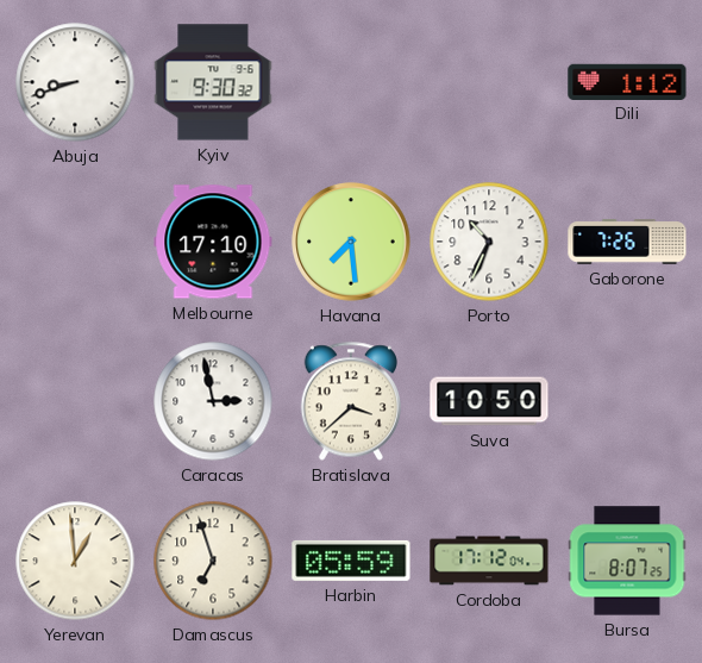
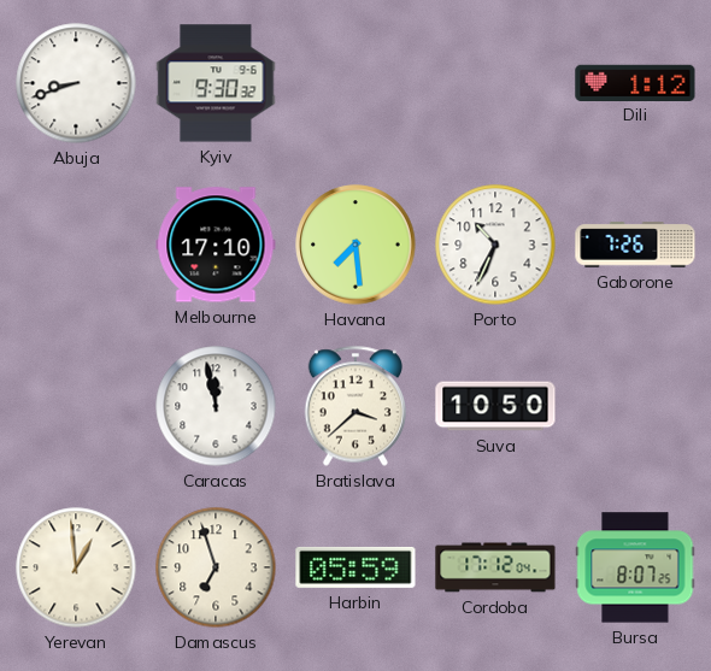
Caracas: 2:58 -> 11:58
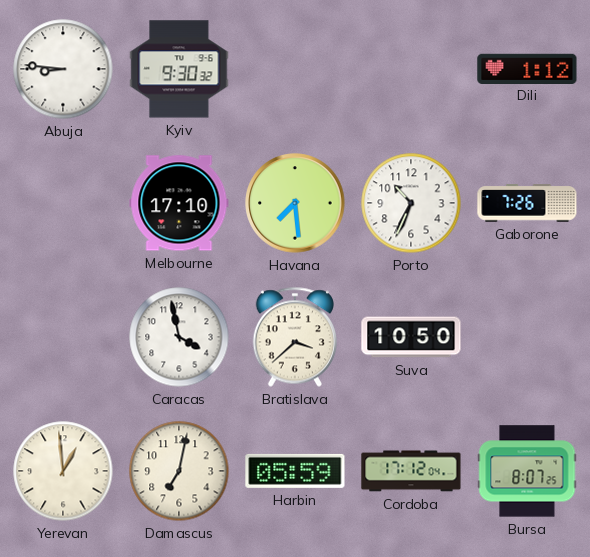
Abuja: 8:42 -> 8:46
Caracas: 11:58 -> 3:58
Damascus: 6:57 -> 7:02
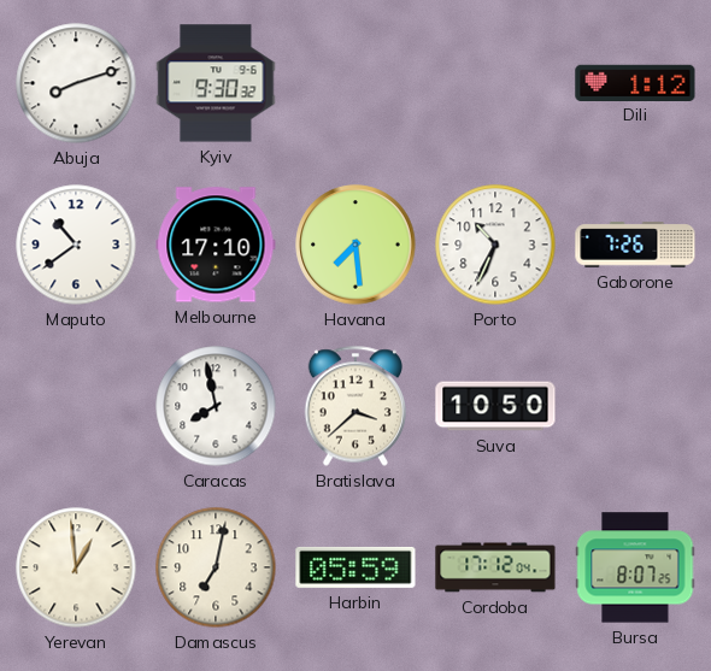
Abuja: 8:46 -> 8:12
Maputo: none -> 10:39
Caracas: 3:58 -> 7:58
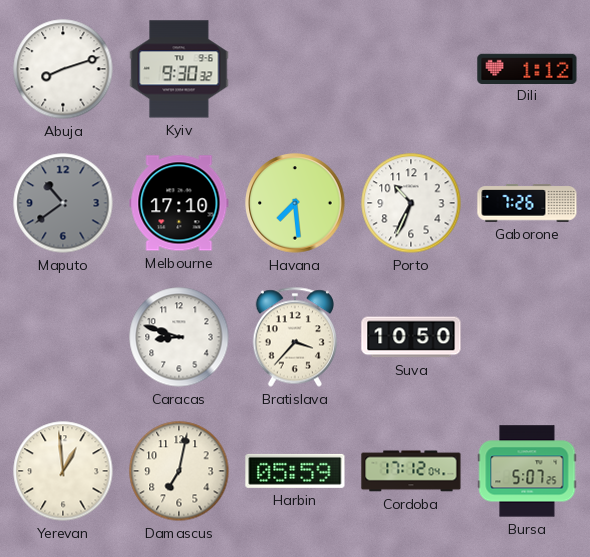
Maputo dial: white -> grey
Caracas: 7:58 -> 8:48
Bratislava: 3:38 -> 3:37
Bursa: 8:07 -> 5:07
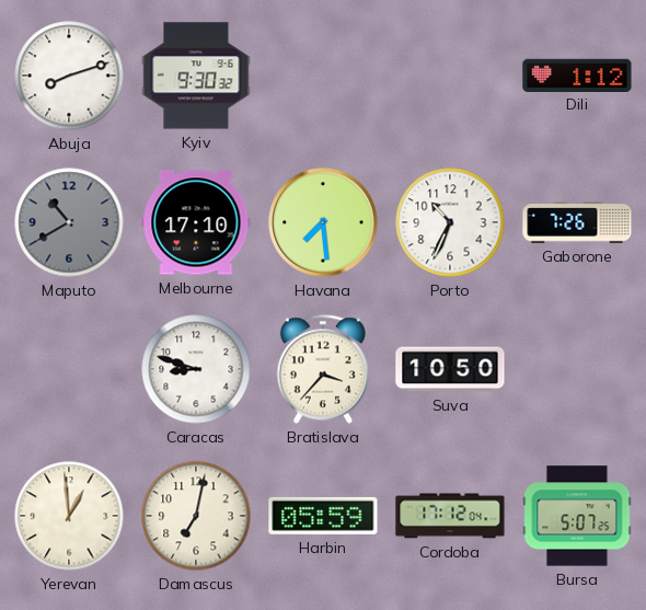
Maputo: 10:39 -> 10:40
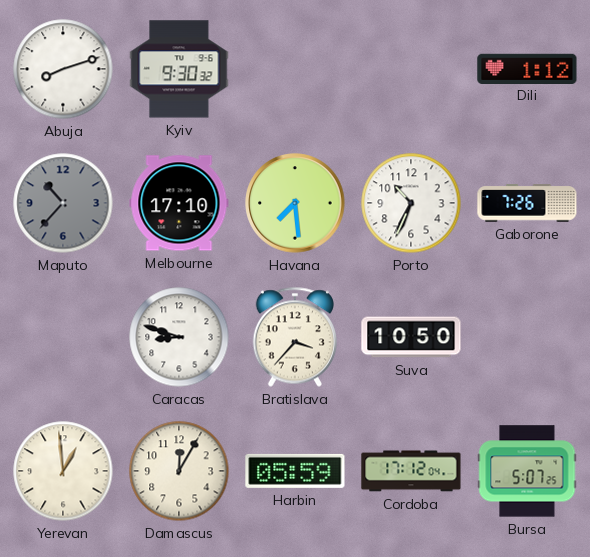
Maputo: 10:40 -> 10:37
Damascus: 7:02 -> 12:05
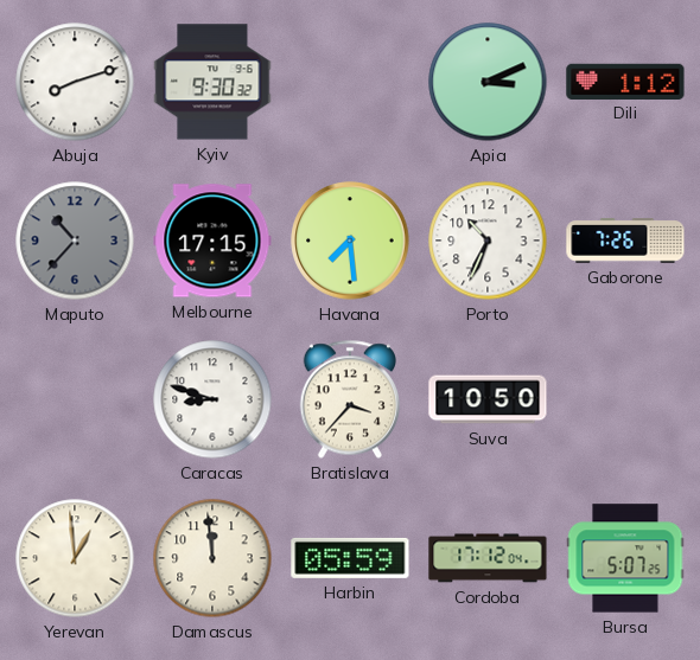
Apia: none -> 3:11
Melbourne: 17:10 -> 17:15
Damascus: 12:05 -> 11:59
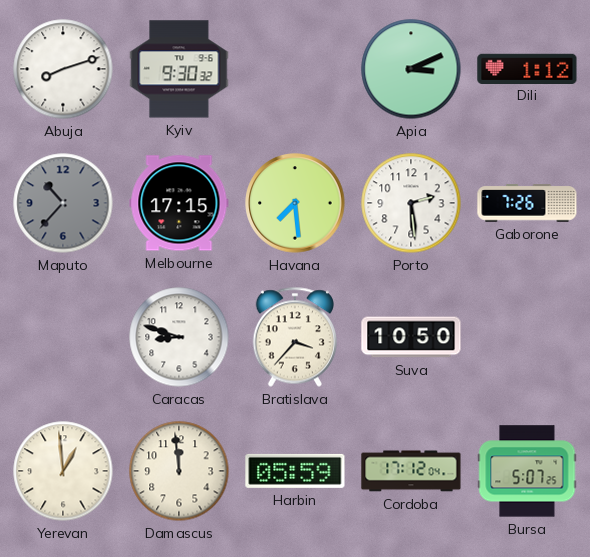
Porto: 10:34 -> 2:29
